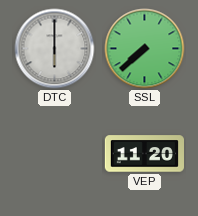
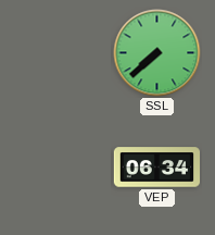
DTC: 6:00 -> none
VEP: 11:20 -> 06:34
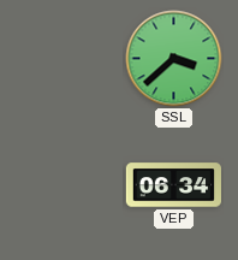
SSL: 7:38 -> 3:38
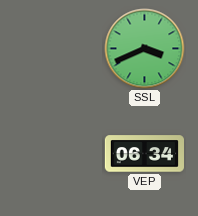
SSL: 3:38 -> 3:41
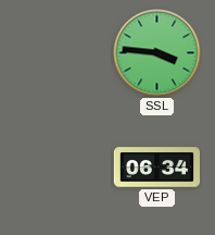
SSL: 3:41 -> 3:46
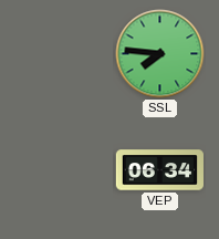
SSL: 3:46 -> 7:46
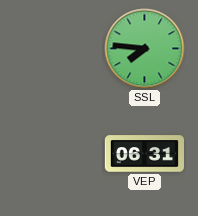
VEP: 06:34 -> 06:31
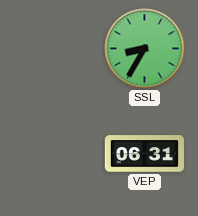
SSL: 7:46 -> 8:35
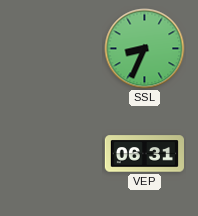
SSL: 8:35 -> 8:34
